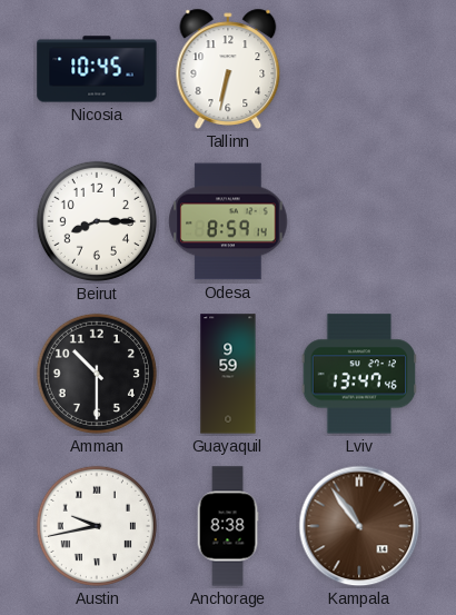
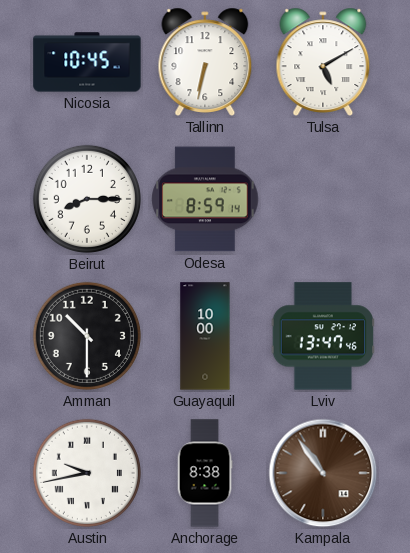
Tulsa: none -> 5:10
Guayaquil: 9:59 -> 10:00
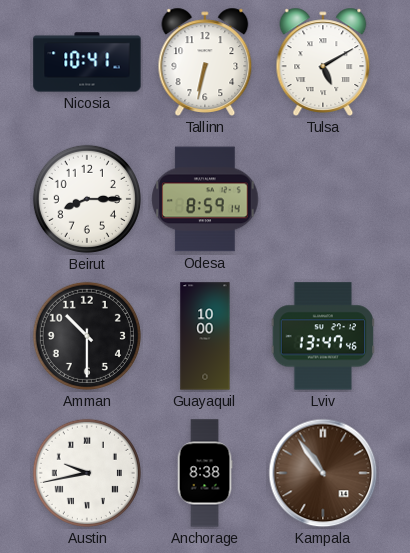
Nicosia: 10:45 -> 10:41
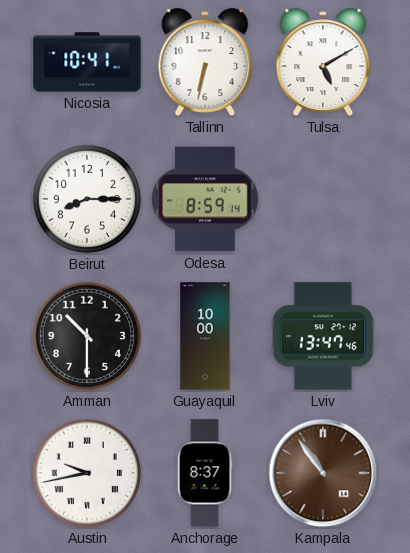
Anchorage: 8:38 -> 8:37
